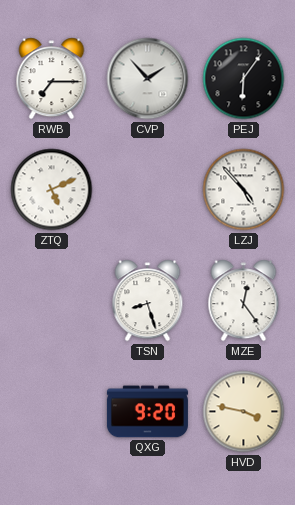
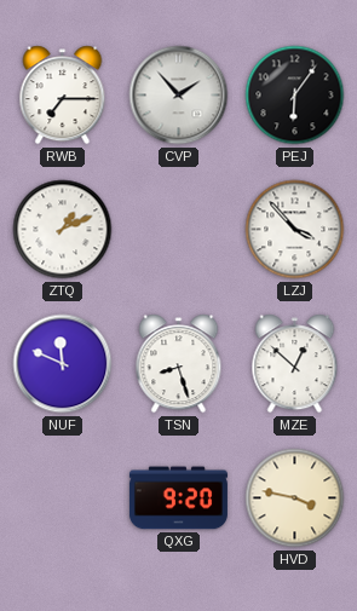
ZTQ: 5:11 -> 1:11
LZJ: 4:53 -> 3:53
NUF: none -> 11:49
MZE: 12:24 -> 12:52
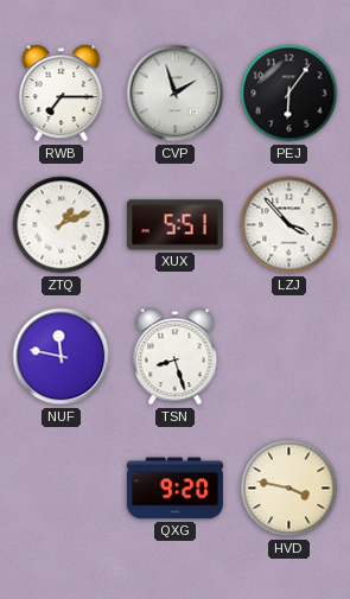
CVP: 1:53 -> 1:57
XUX: none -> 5:51
NUF: 11:49 -> 11:47
MZE: 12:52 -> none
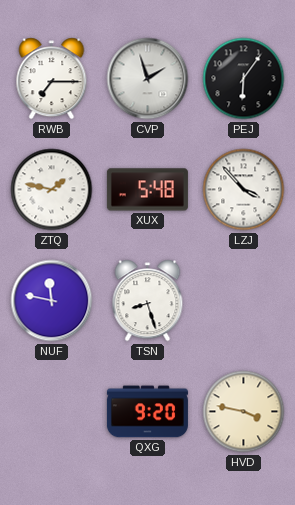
ZTQ: 1:11 -> 1:47
XUX: 5:51 -> 5:48
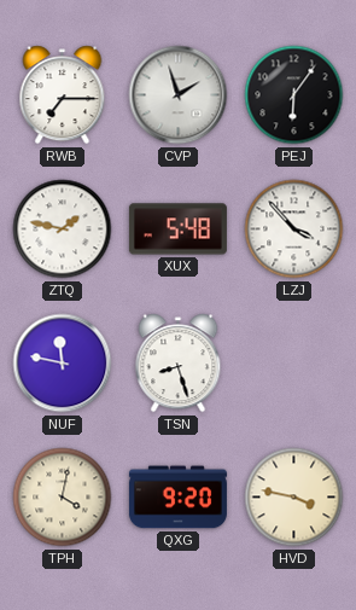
TPH: none -> 4:02
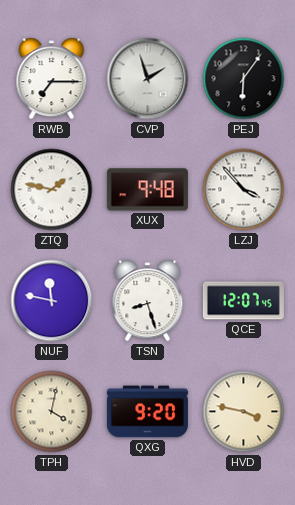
XUX: 5:48 -> 9:48
QCE: none -> 12:07
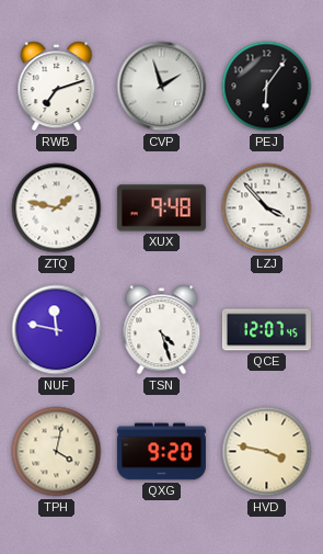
RWB: 7:15 -> 7:12
TSN: 8:27 -> 4:27
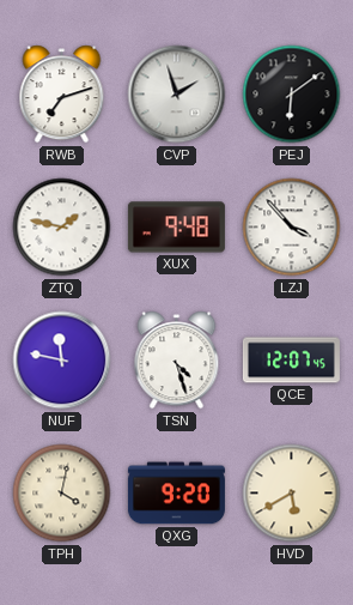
PEJ: 6:06 -> 6:09
HVD: 3:47 -> 5:40
